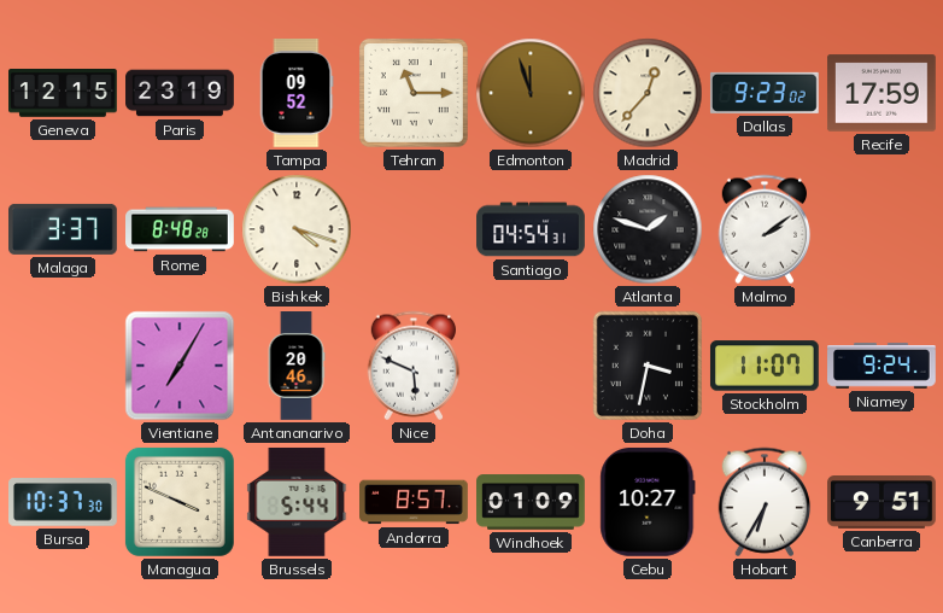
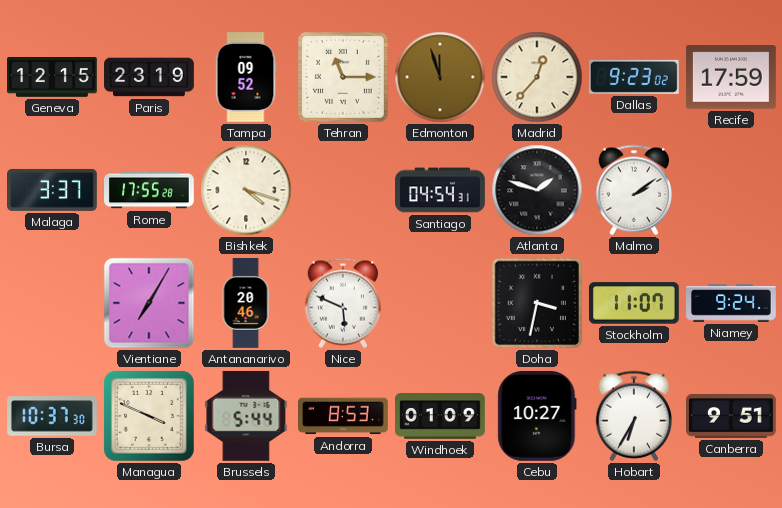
Rome: 8:48 -> 17:55
Andorra: 8:57 -> 8:53
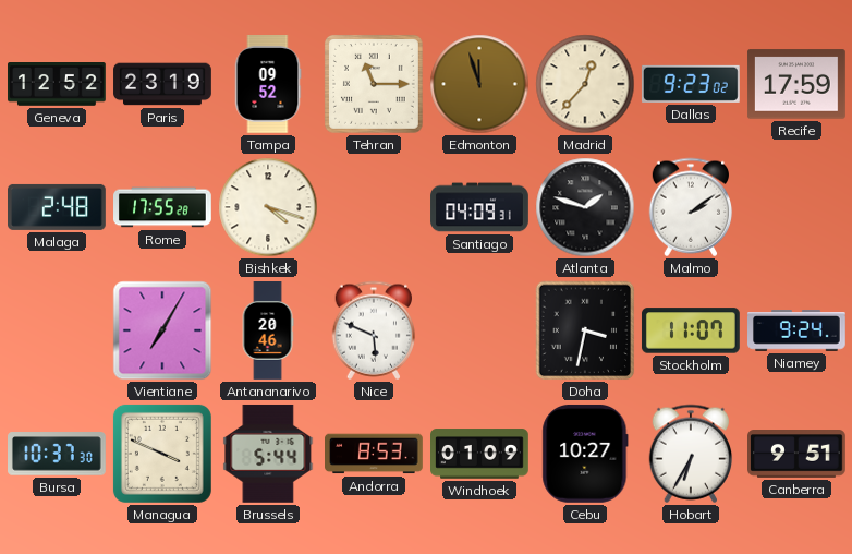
Geneva: 12:15 -> 12:52
Malaga: 3:37 -> 2:48
Santiago: 04:54 -> 04:09
